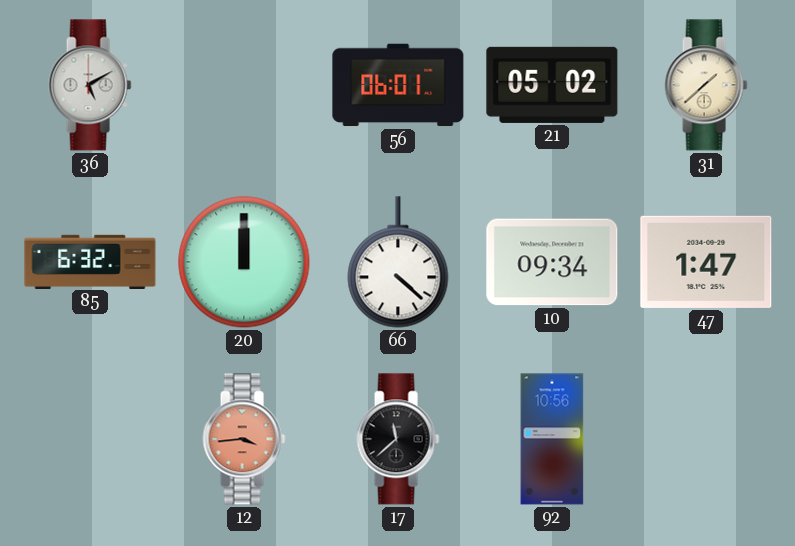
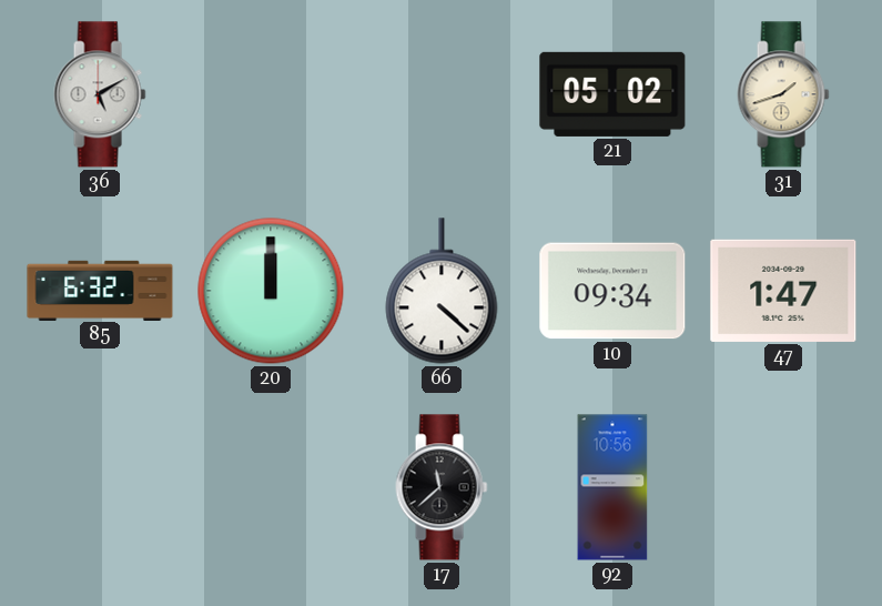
56: 06:01 -> none
31: 1:38 -> 1:42
12: 3:44 -> none
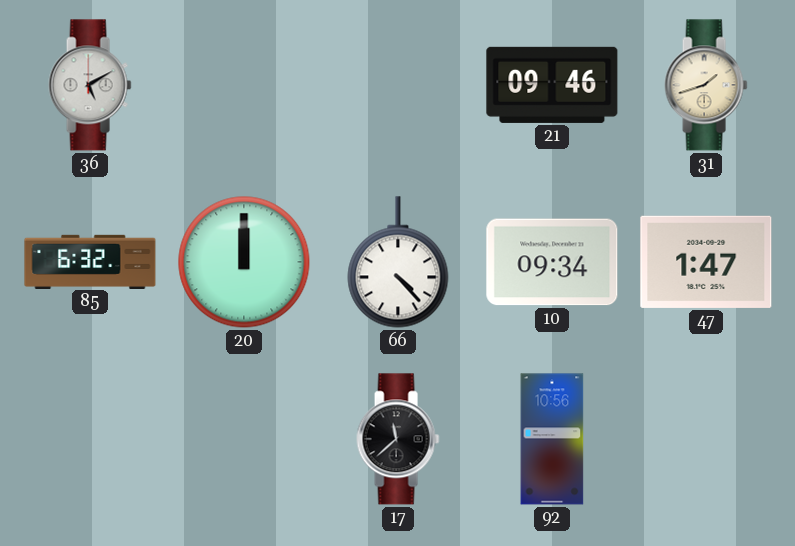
21: 05:02 -> 09:46
66: 4:22 -> 4:23
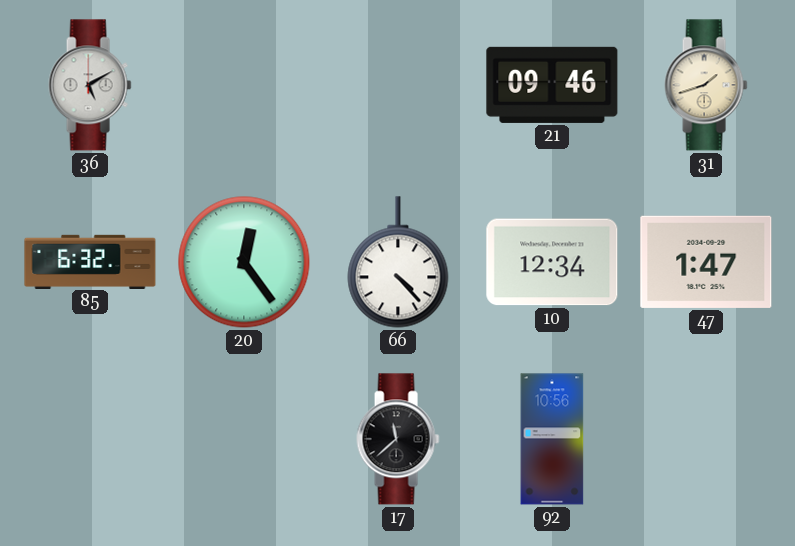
20: 12:00 -> 12:24
10: 09:34 -> 12:34
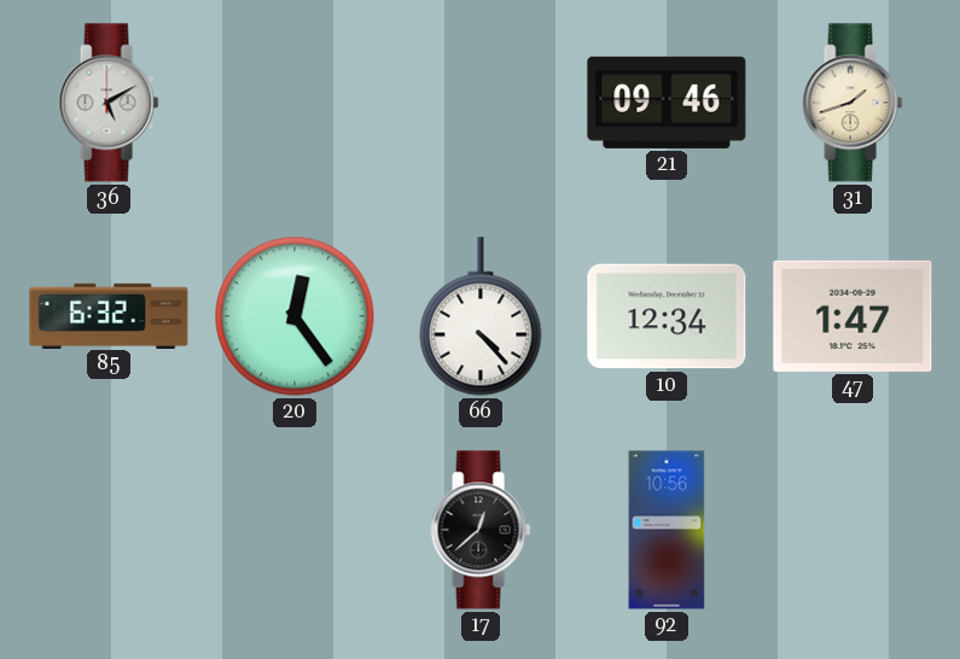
17: 11:38 -> 12:38
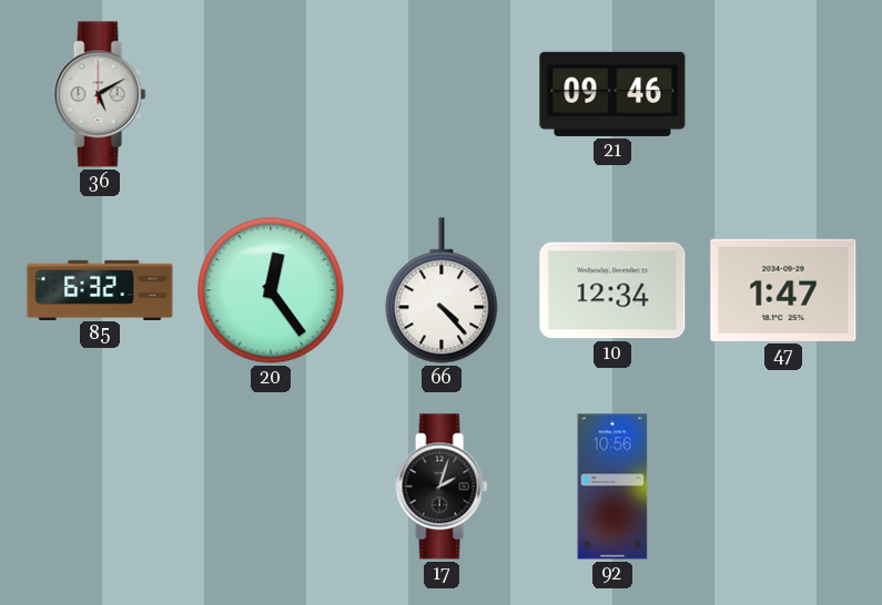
31: 1:42 -> none
17: 12:38 -> 2:03
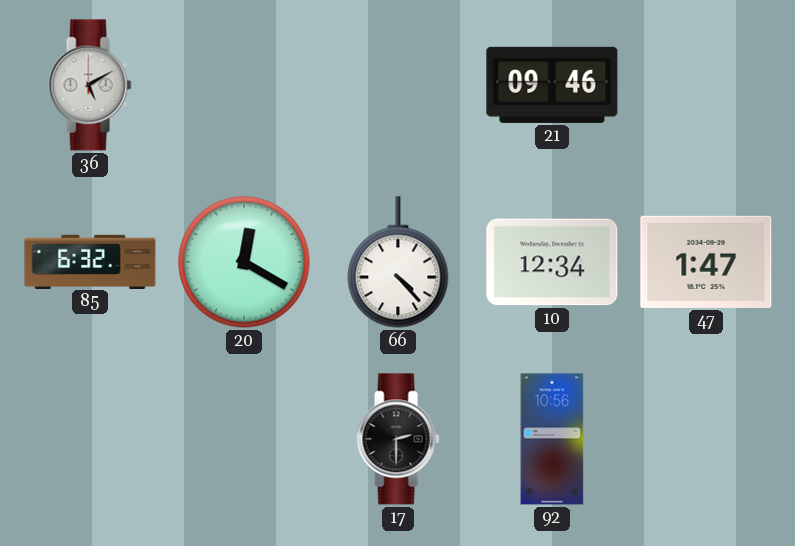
20: 12:24 -> 12:20
17: 2:03 -> 2:30
